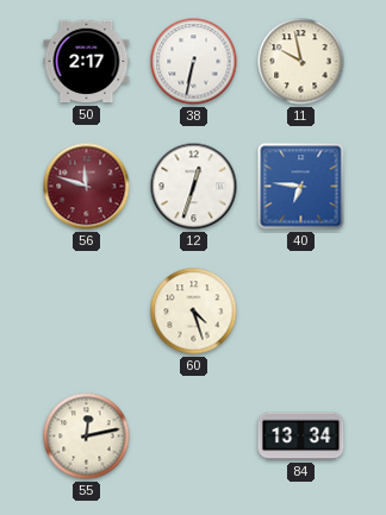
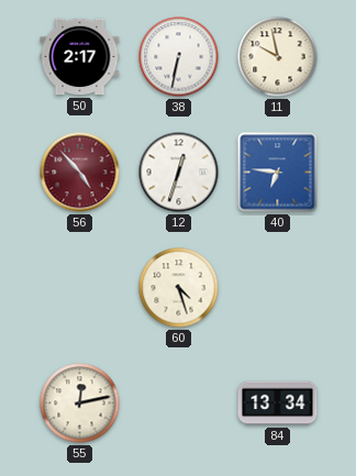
56: 11:48 -> 4:53
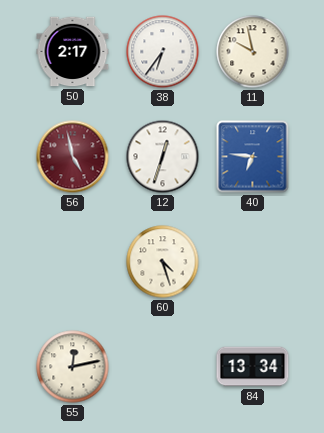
38: 6:32 -> 6:36
56: 4:53 -> 4:58
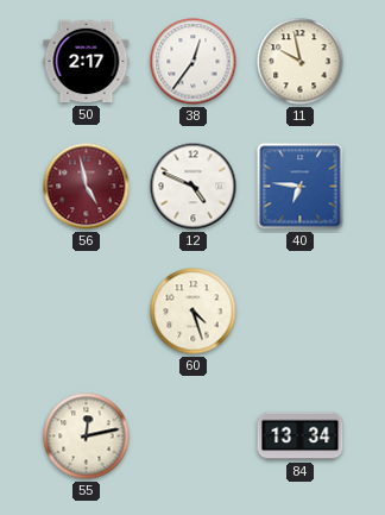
38: 6:36 -> 12:36
12: 12:33 -> 4:49
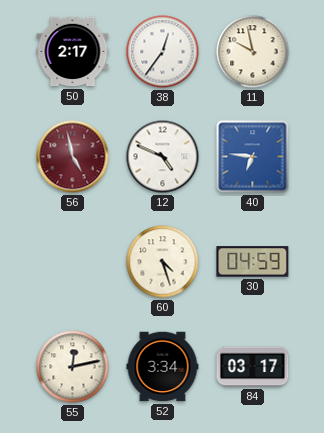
30: none -> 04:59
52: none -> 3:34
84: 13:34 -> 03:17
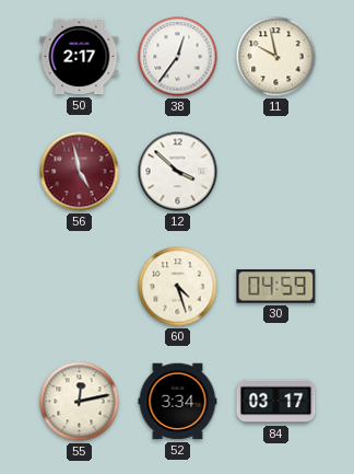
12: 4:49 -> 3:52
40: 6:46 -> none
